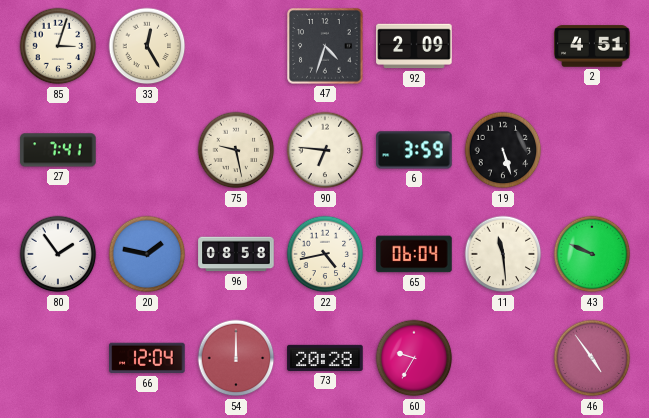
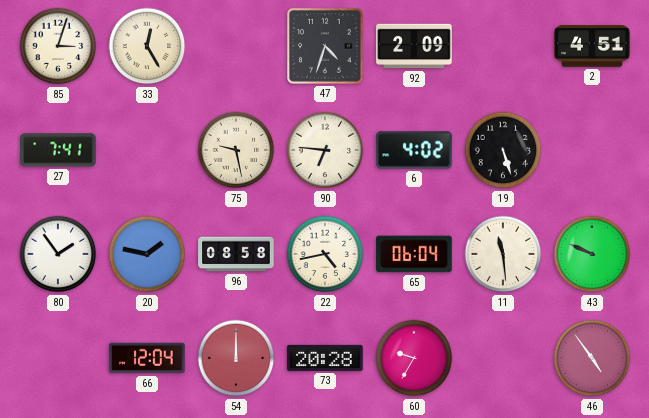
6: 3:59 -> 4:02
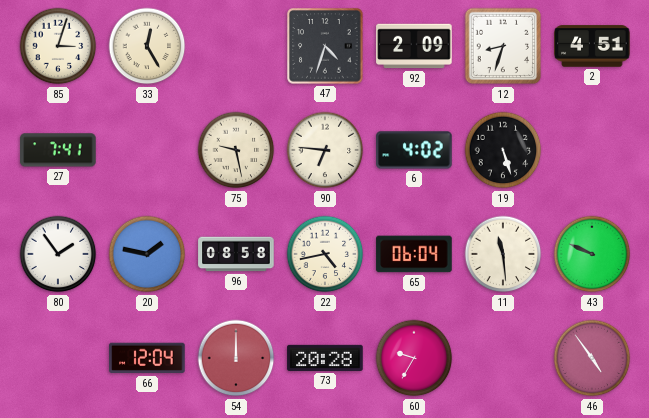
12: none -> 8:33
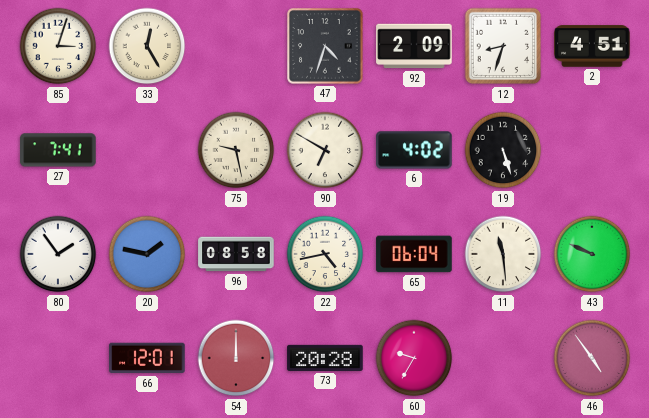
90: 6:46 -> 6:50
66: 12:04 -> 12:01
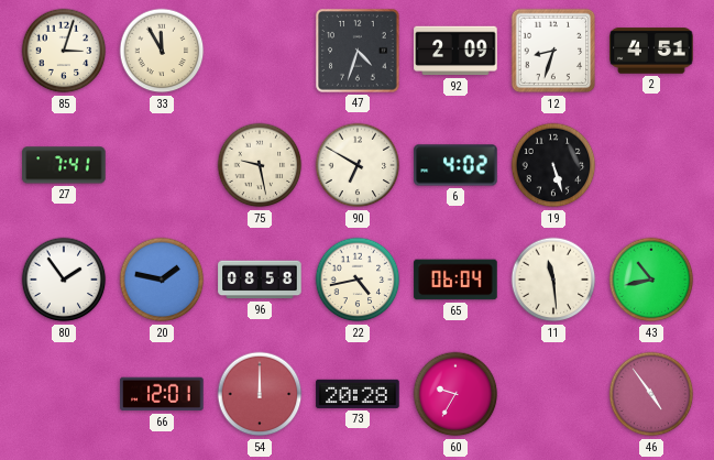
33: 12:25 -> 11:55
43: 9:49 -> 10:43
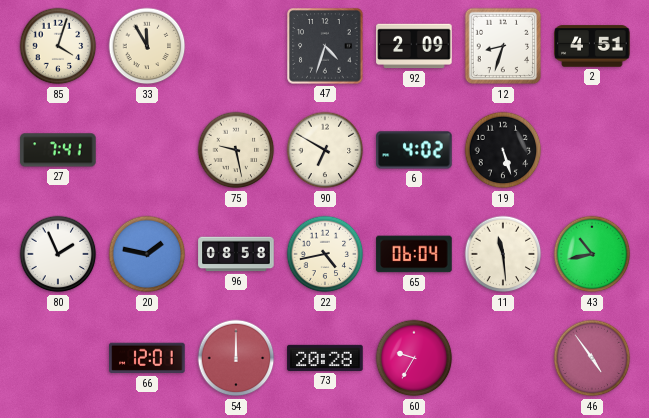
85: 3:03 -> 4:03
80: 1:54 -> 1:56
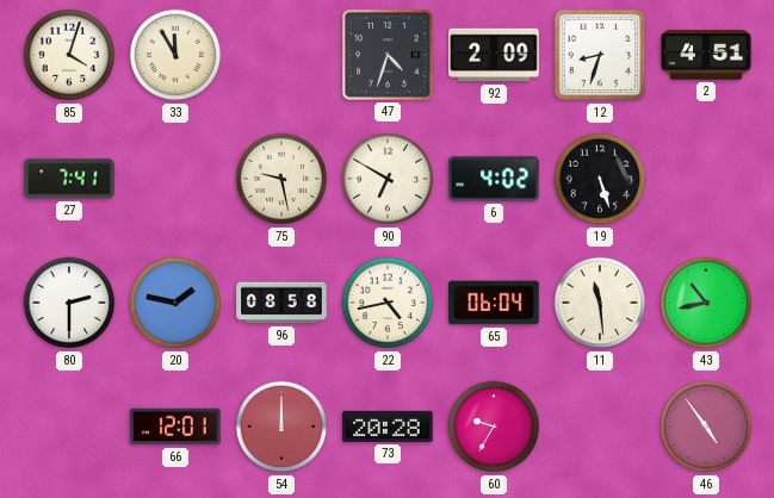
80: 1:56 -> 2:30
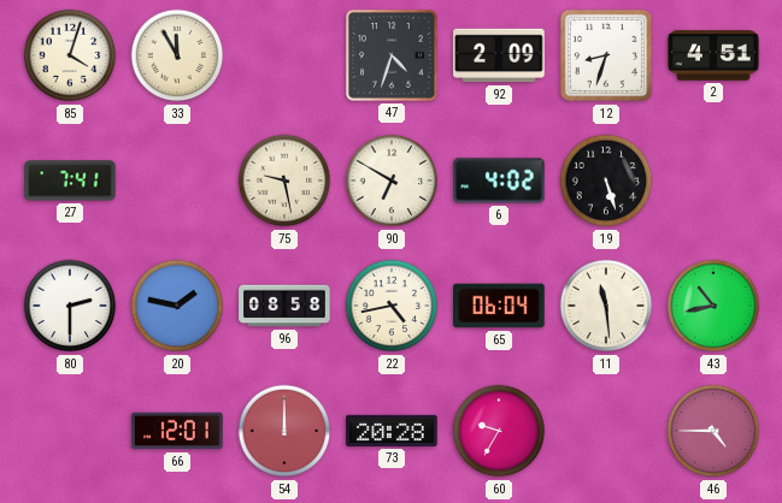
46: 4:54 -> 4:45
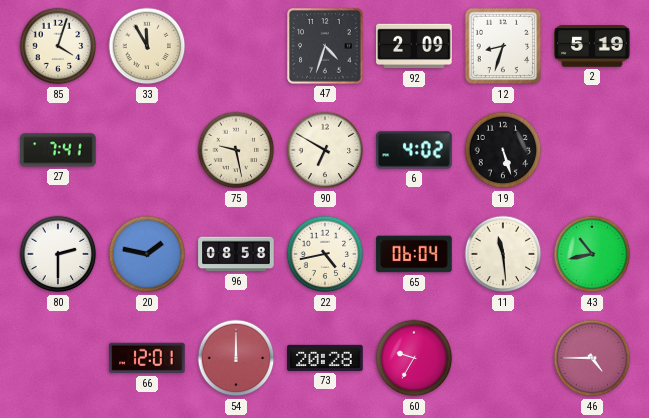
2: 4:51 -> 5:19
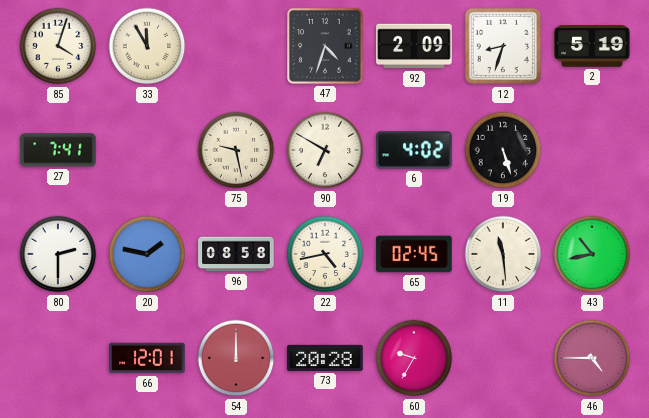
65: 06:04 -> 02:45
